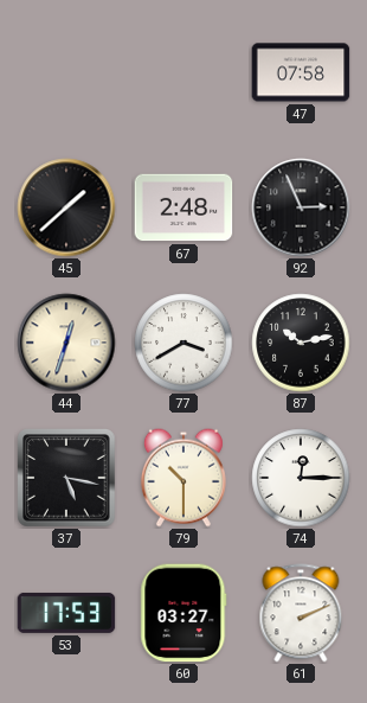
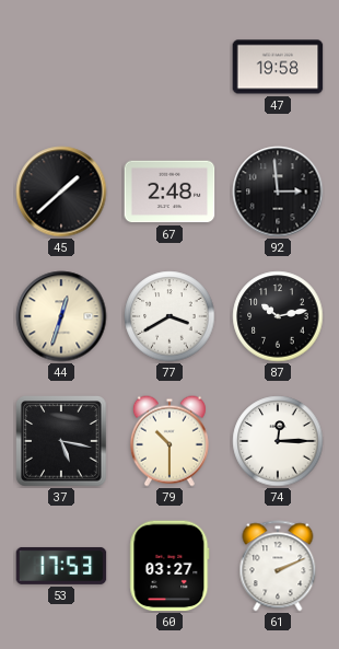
47: 07:58 -> 19:58
92: 2:56 -> 2:59
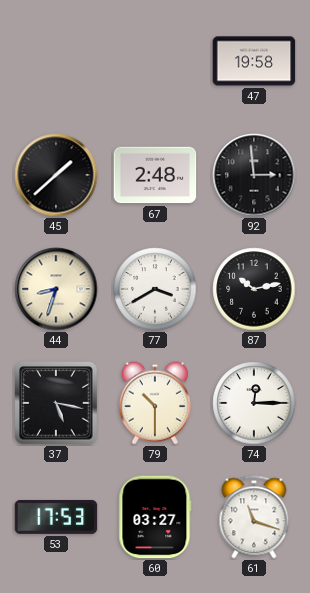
44: 12:33 -> 8:33
61: 2:11 -> 11:18
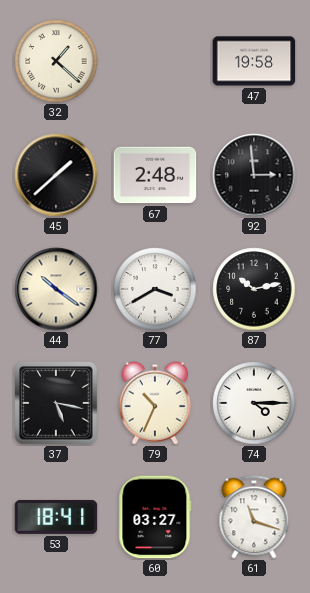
32: none -> 1:22
44: 8:33 -> 10:21
79: 10:30 -> 10:34
74: 12:15 -> 4:15
53: 17:53 -> 18:41
